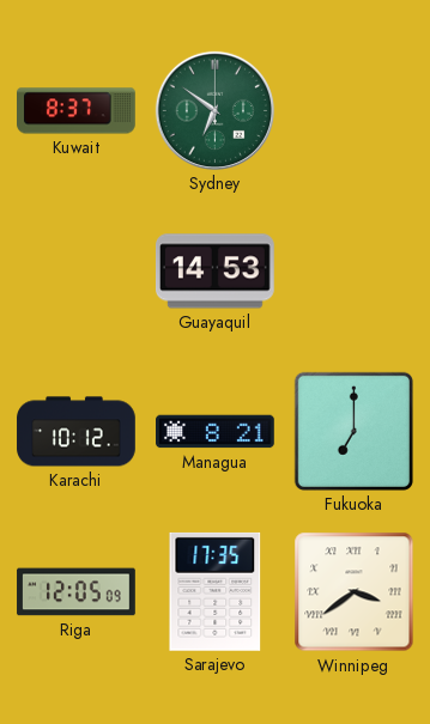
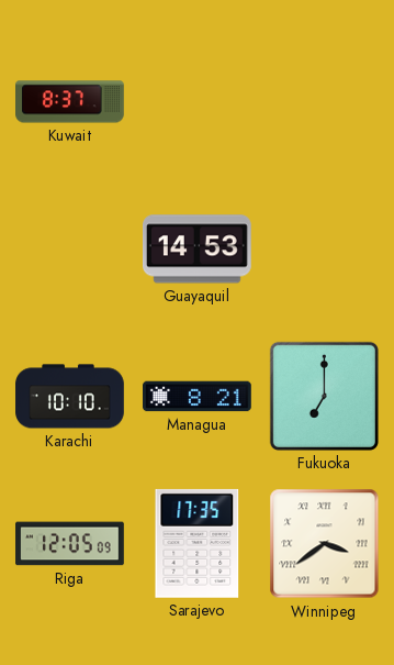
Sydney: 6:51 -> none
Karachi: 10:12 -> 10:10
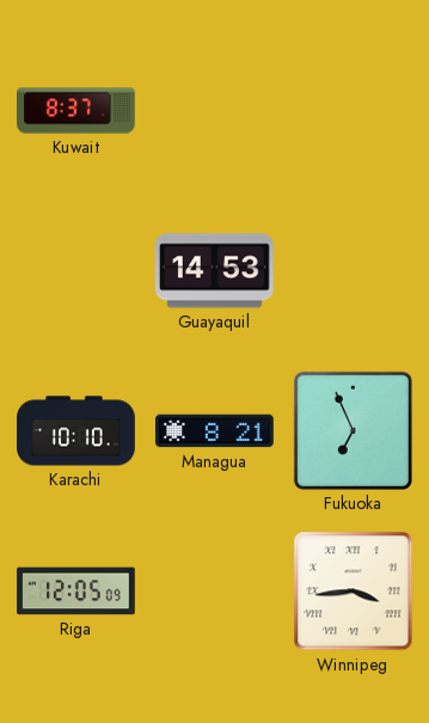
Fukuoka: 7:00 -> 6:56
Sarajevo: 17:35 -> none
Winnipeg: 3:39 -> 3:44
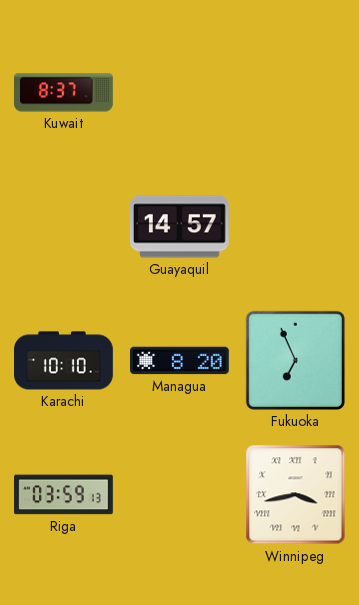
Guayaquil: 14:53 -> 14:57
Managua: 8:21 -> 8:20
Riga: 12:05 -> 03:59
Winnipeg: 3:44 -> 3:43
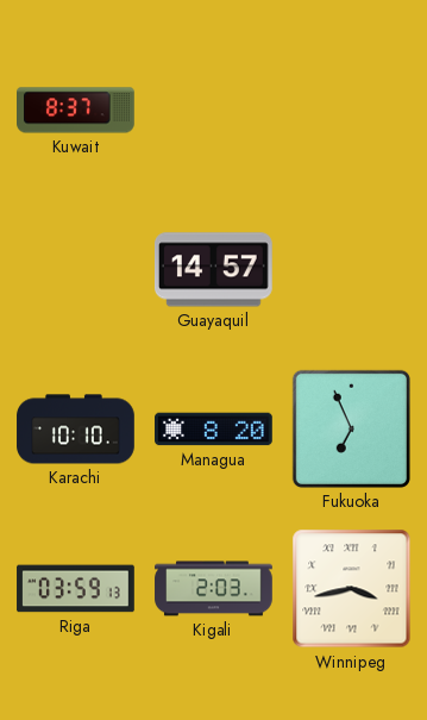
Kigali: none -> 2:03
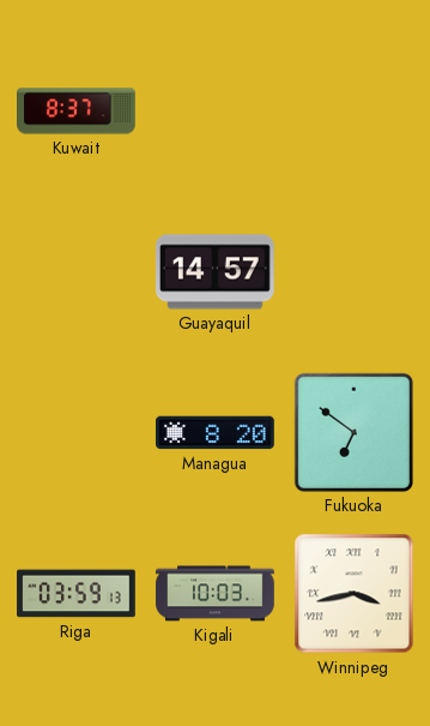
Karachi: 10:10 -> none
Fukuoka: 6:56 -> 6:51
Kigali: 2:03 -> 10:03
